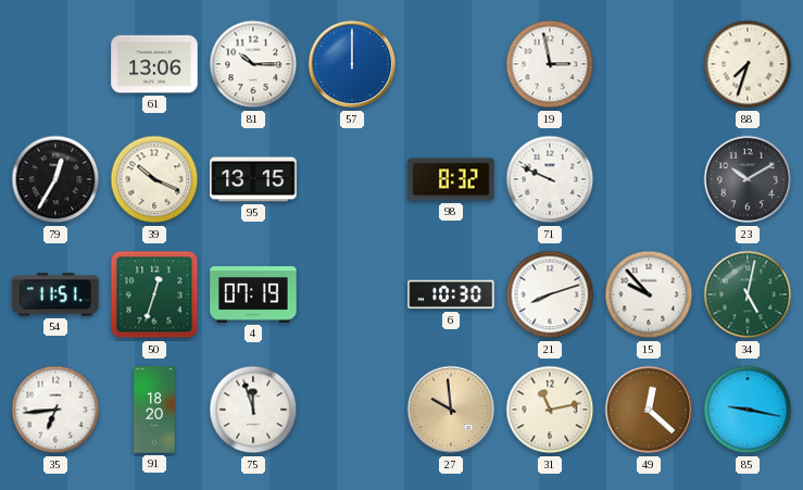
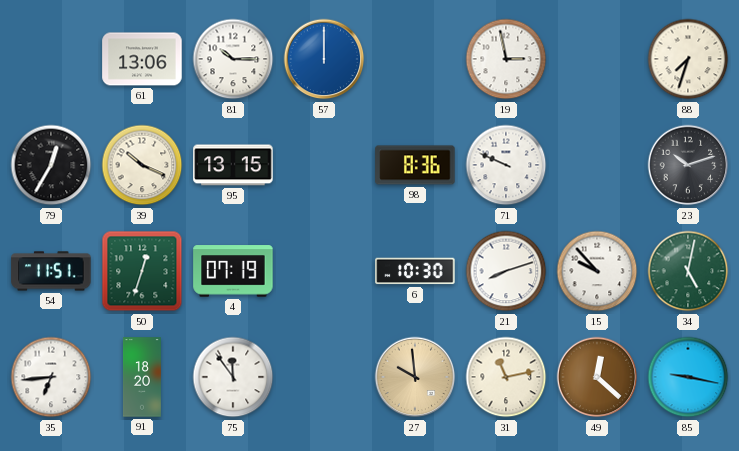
98: 8:32 -> 8:36
23: 10:10 -> 10:12
75: 11:57 -> 11:54
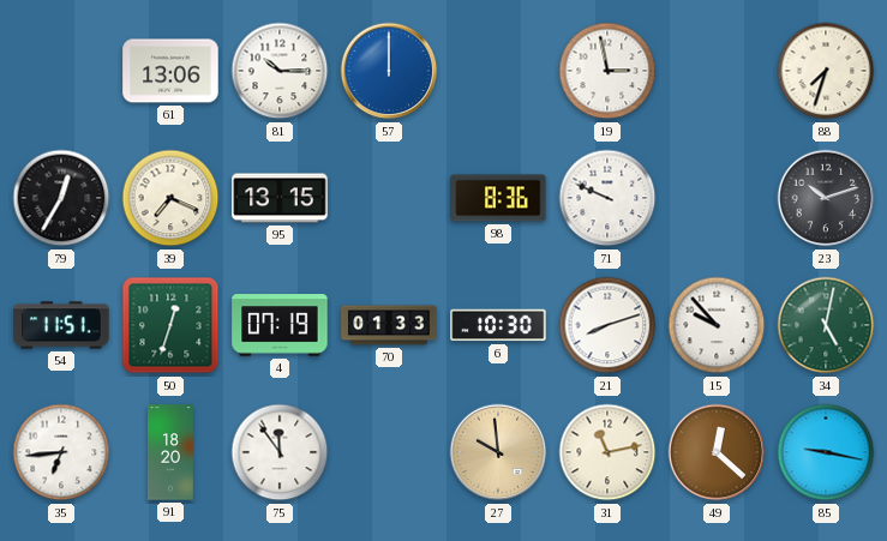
39: 10:19 -> 7:19
70: none -> 01:33
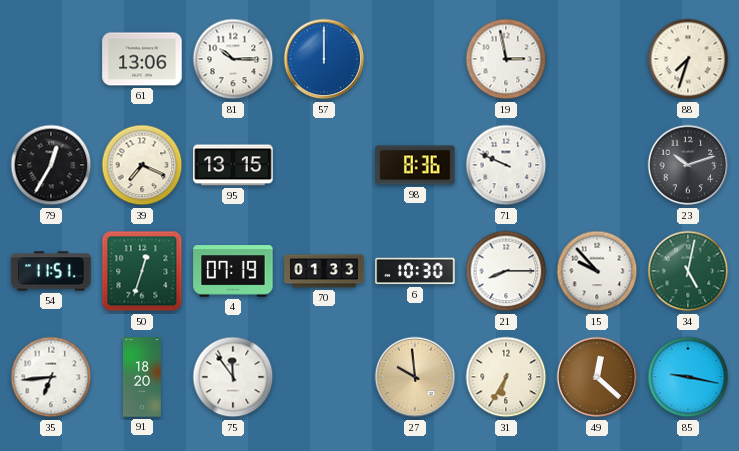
21: 8:12 -> 8:15
31: 11:13 -> 6:35
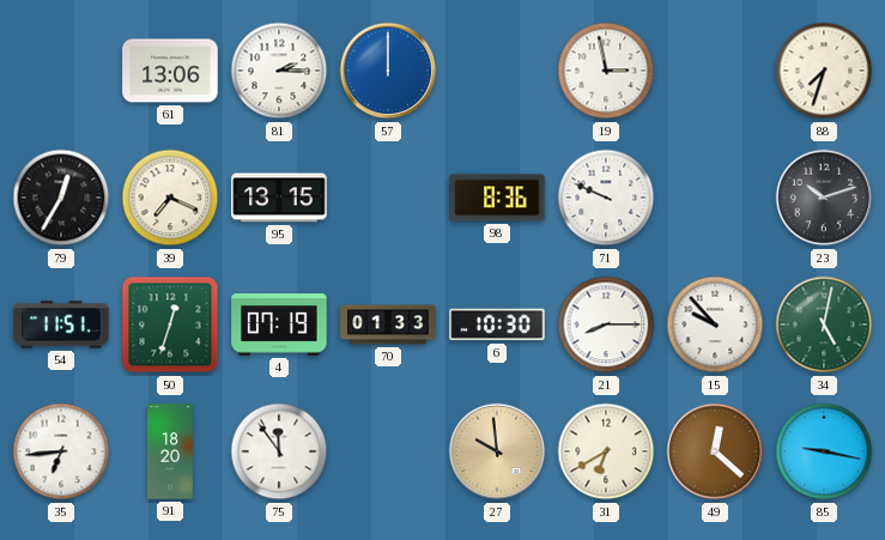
81: 10:15 -> 2:15
31: 6:35 -> 6:40
